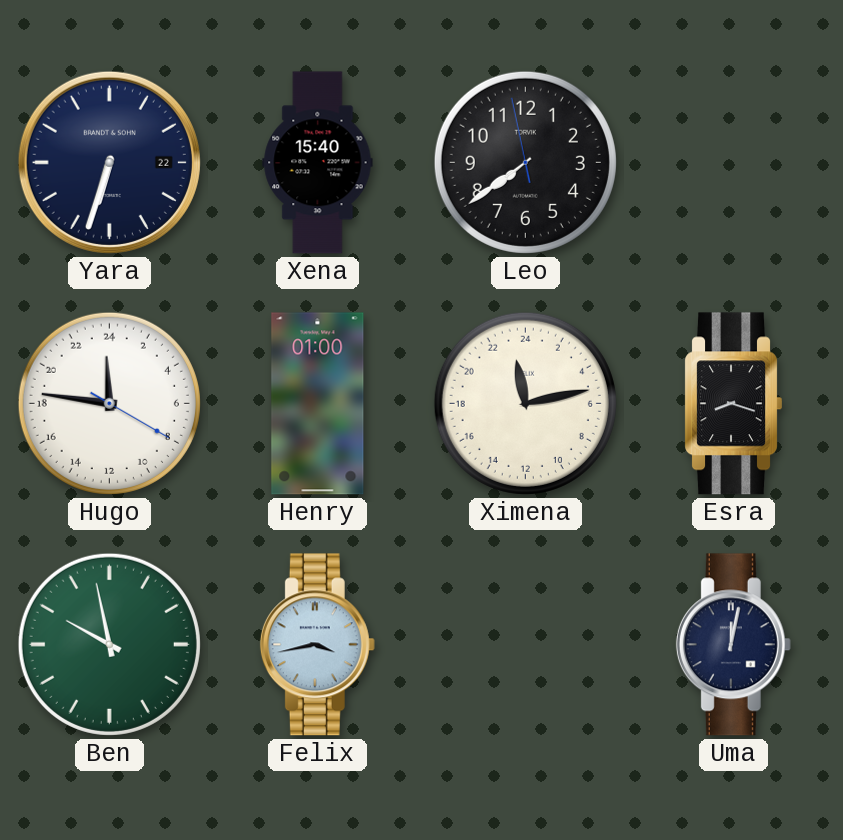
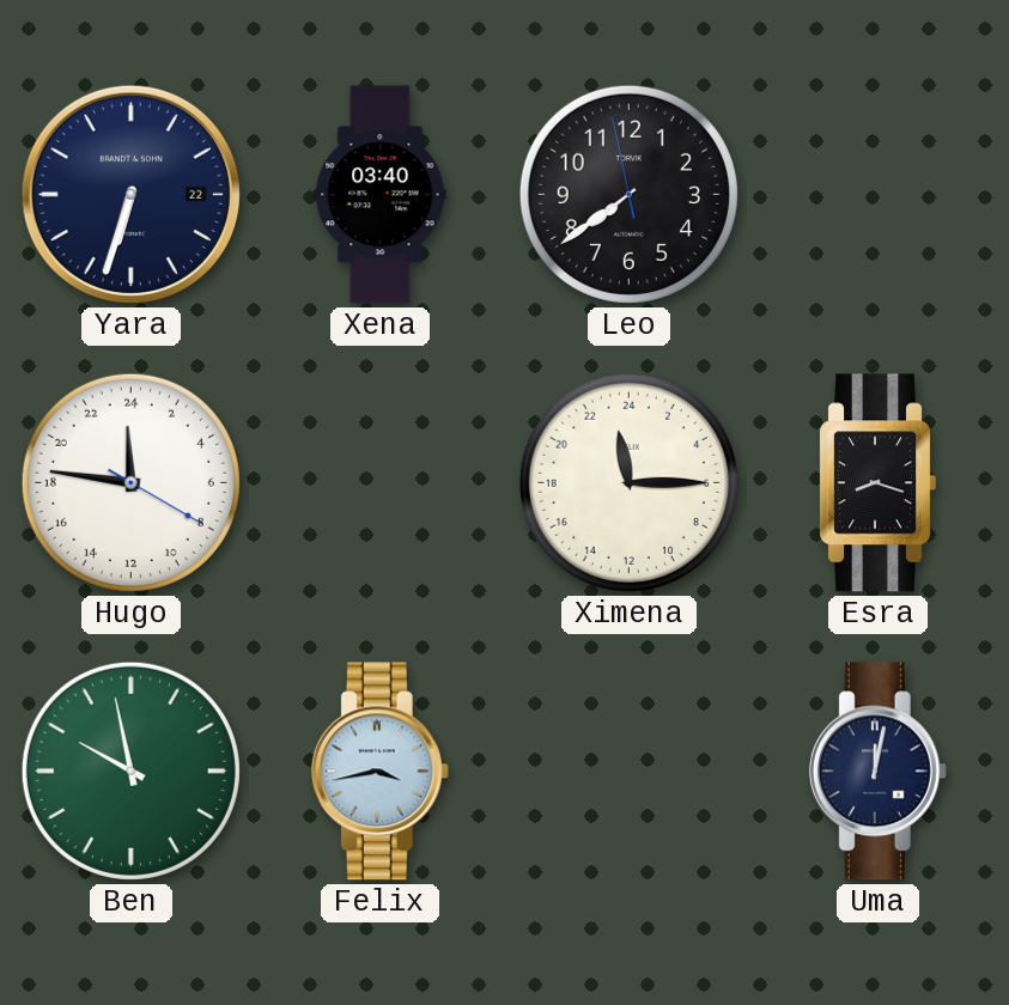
Xena: 15:40 -> 03:40
Henry: 01:00 -> none
Ximena: 23:13 -> 23:15
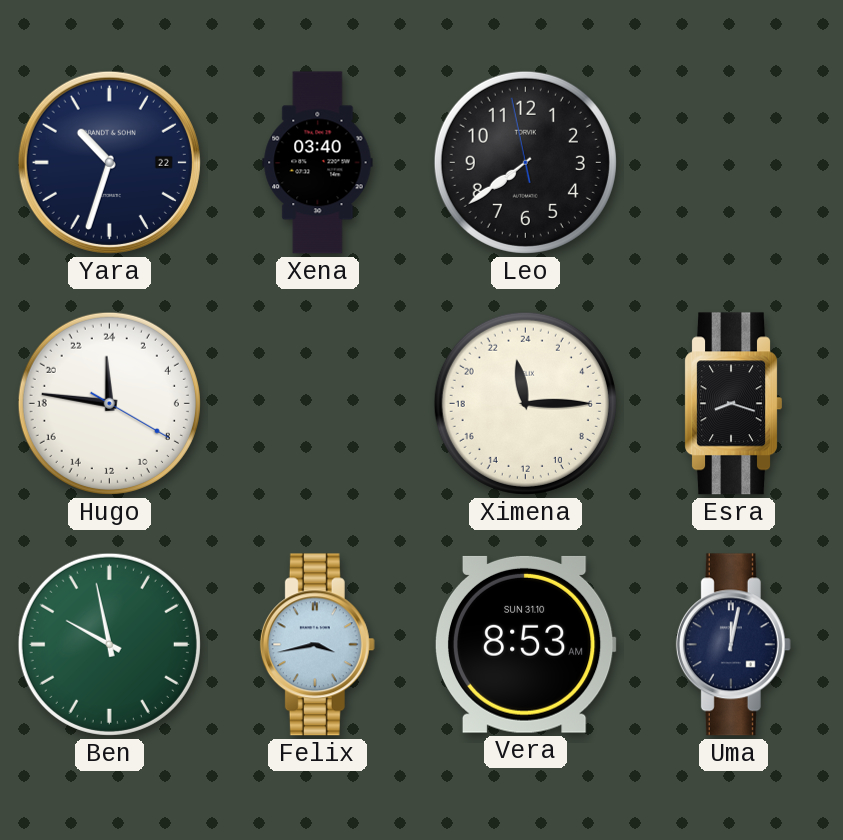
Yara: 6:33 -> 10:33
Vera: none -> 8:53
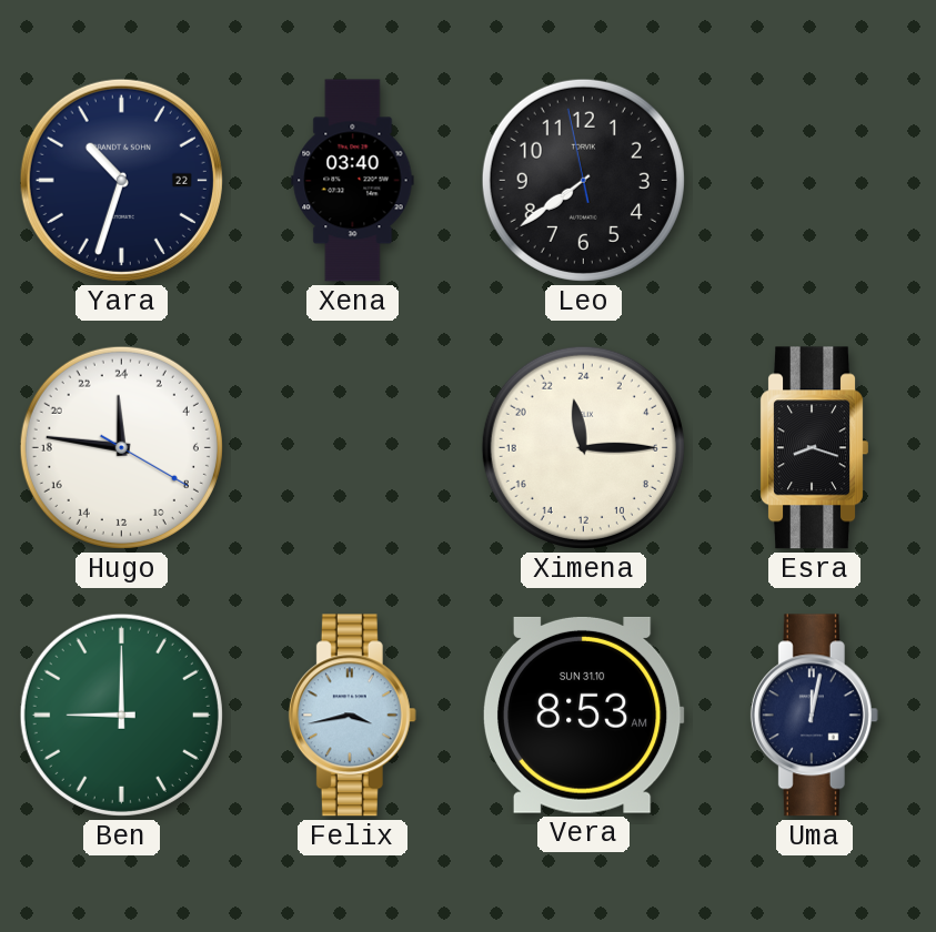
Ben: 9:58 -> 9:00
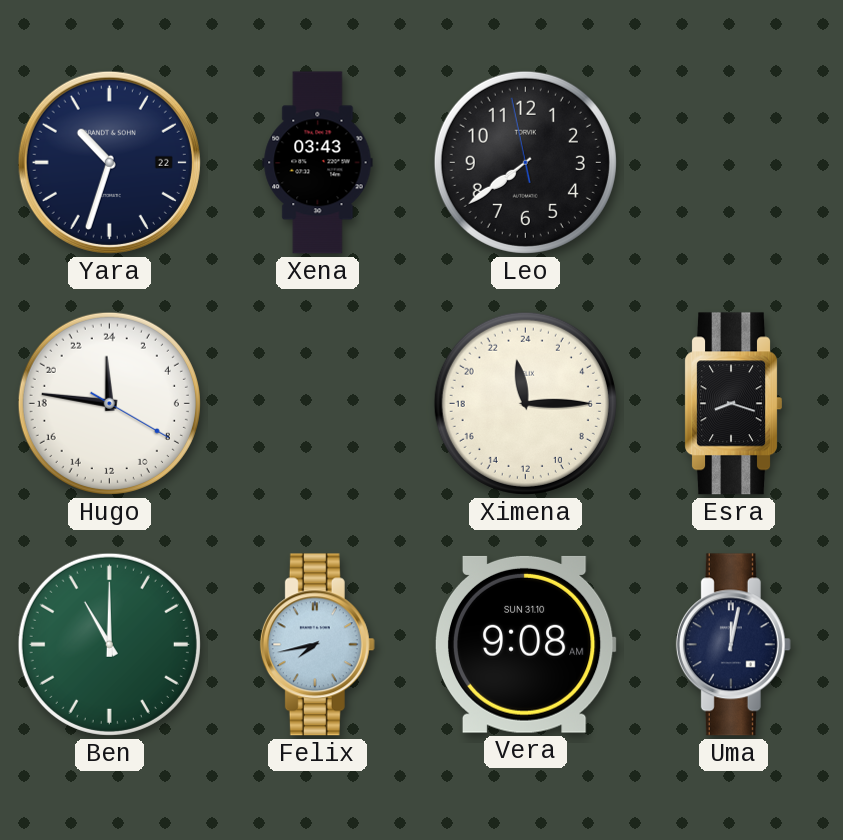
Xena: 03:40 -> 03:43
Ben: 9:00 -> 11:00
Felix: 3:43 -> 7:43
Vera: 8:53 -> 9:08
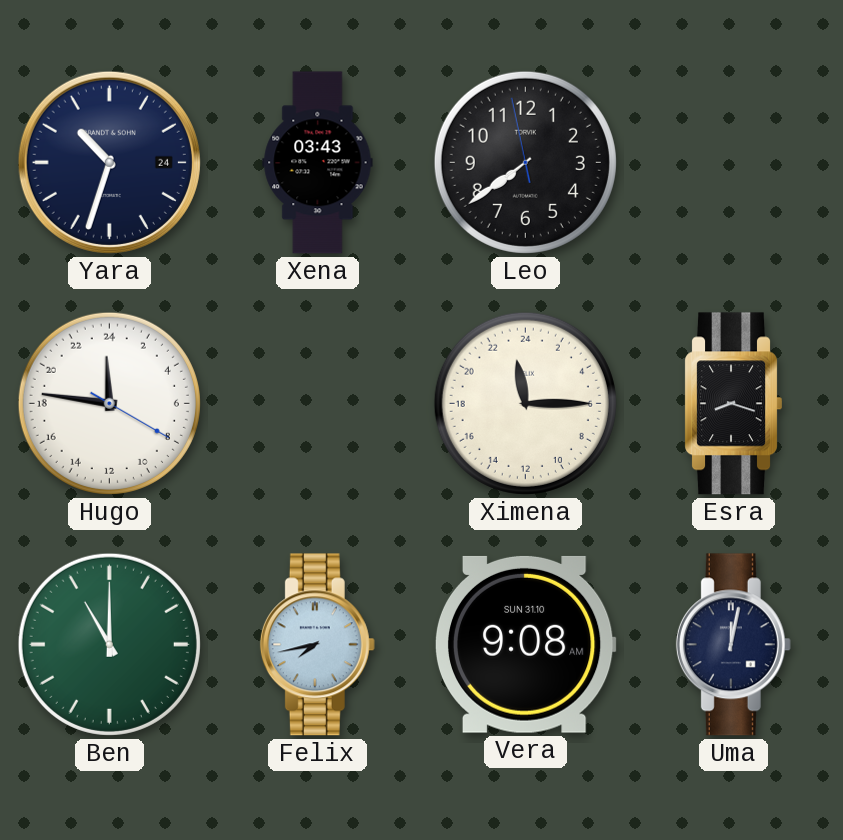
Yara date: 22 -> 24
